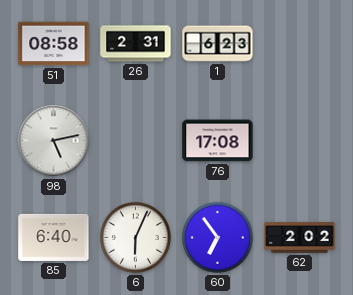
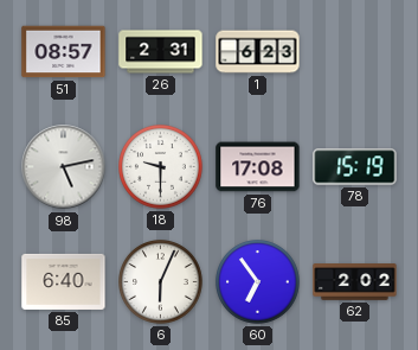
51: 08:58 -> 08:57
18: none -> 9:30
78: none -> 15:19
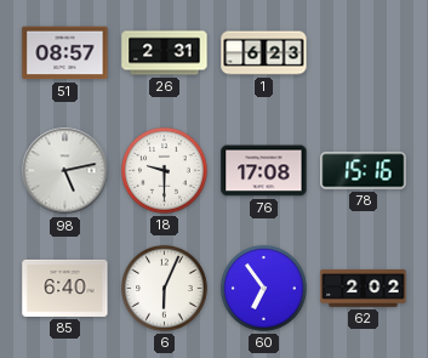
78: 15:19 -> 15:16
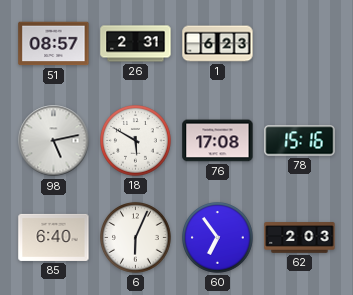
18: 9:30 -> 5:50
62: 2:02 -> 2:03
